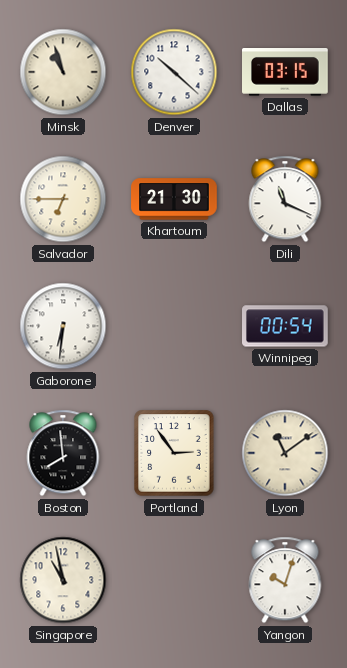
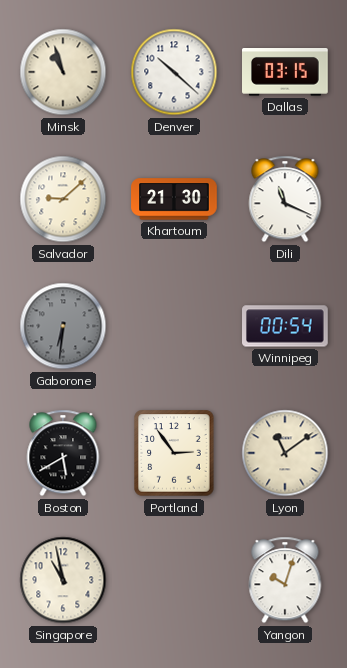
Salvador: 6:45 -> 9:08
Gaborone dial: white -> grey
Boston: 7:59 -> 5:40
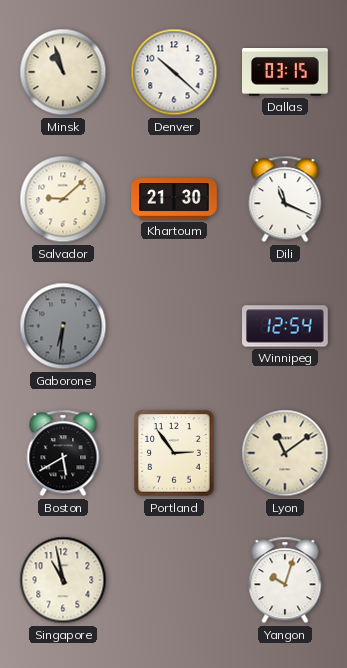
Winnipeg: 00:54 -> 12:54
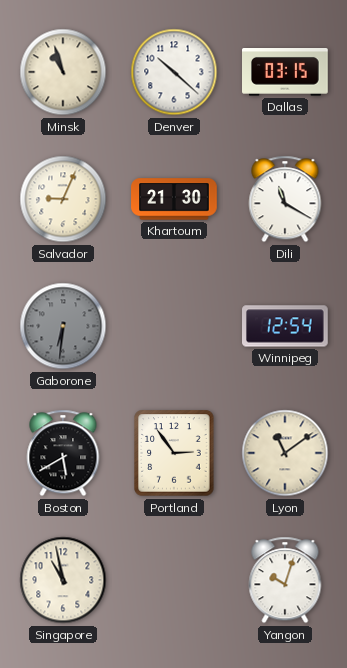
Salvador: 9:08 -> 9:04
Dili: 11:19 -> 11:20
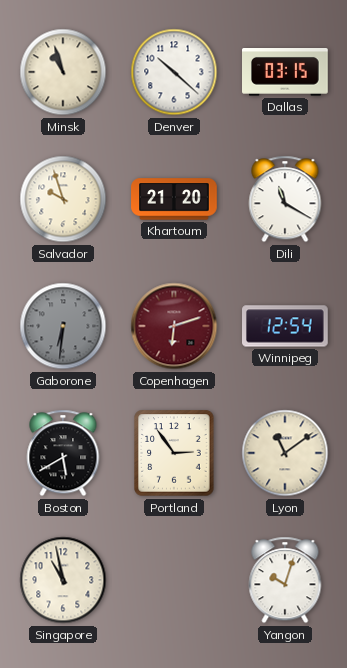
Salvador: 9:04 -> 9:57
Khartoum: 21:30 -> 21:20
Copenhagen: none -> 6:12
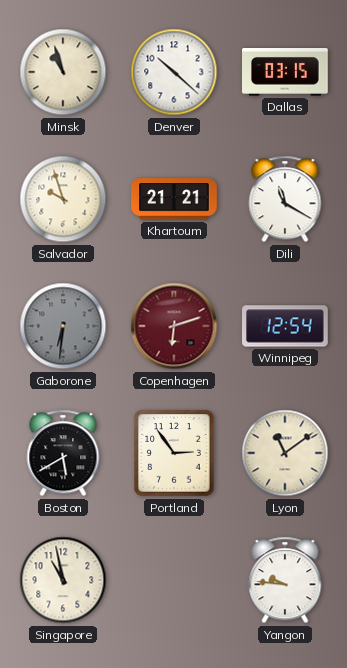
Khartoum: 21:20 -> 21:21
Yangon: 10:03 -> 9:46
